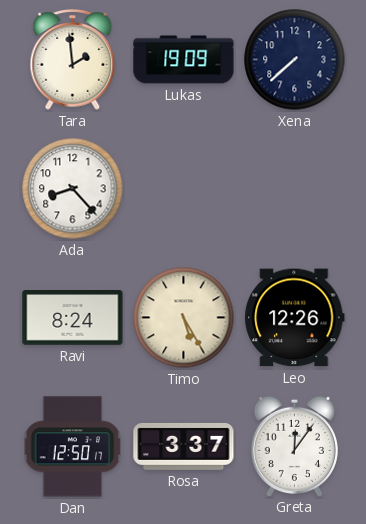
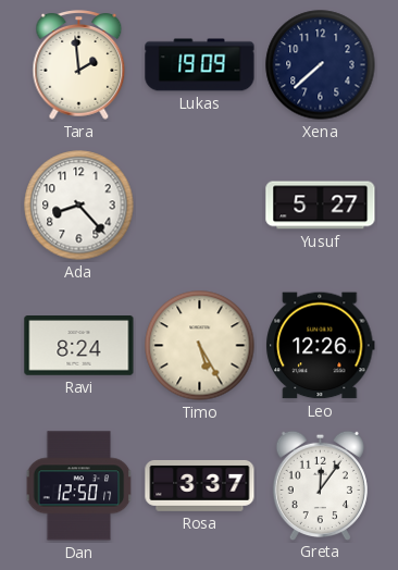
Yusuf: none -> 5:27
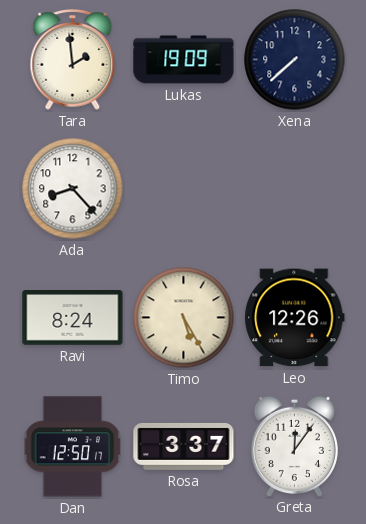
Yusuf: 5:27 -> none
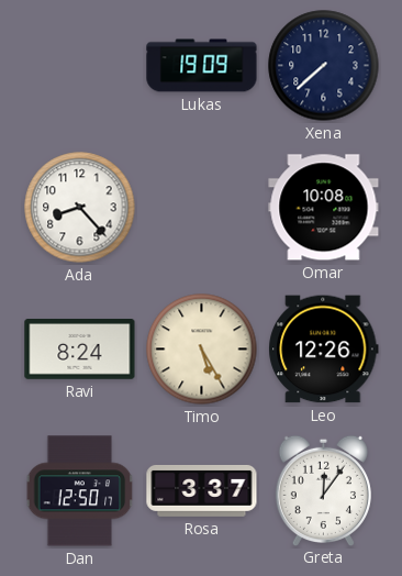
Tara: 1:59 -> none
Omar: none -> 10:08
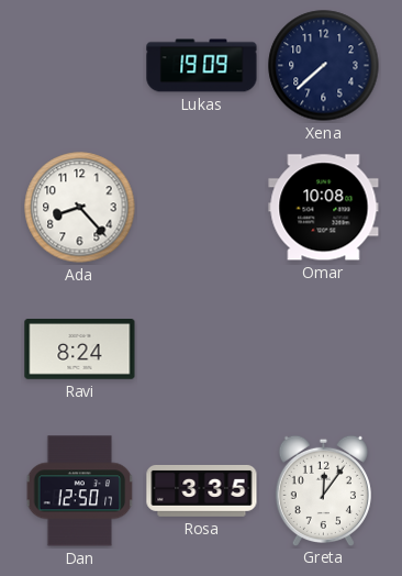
Timo: 5:25 -> none
Leo: 12:26 -> none
Rosa: 3:37 -> 3:35
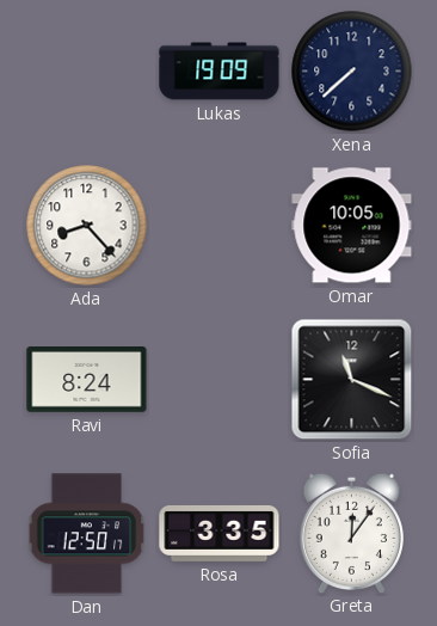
Omar: 10:08 -> 10:05
Sofia: none -> 11:19
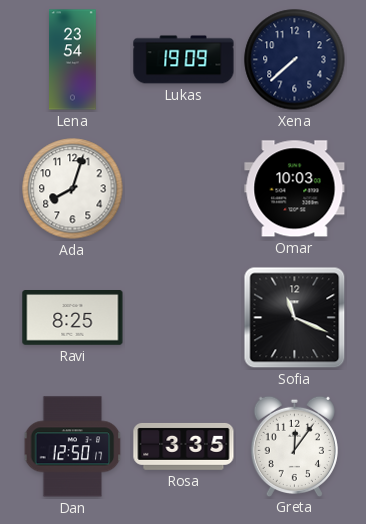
Lena: none -> 23:54
Ada: 8:23 -> 8:03
Omar: 10:05 -> 10:03
Ravi: 8:24 -> 8:25
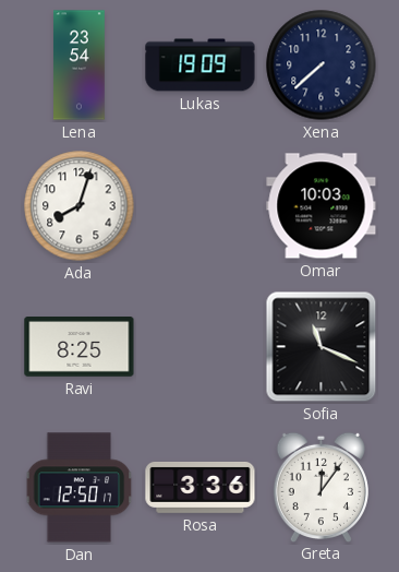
Rosa: 3:35 -> 3:36
